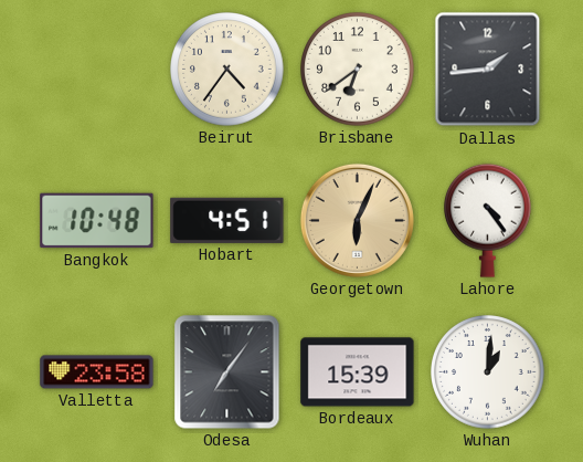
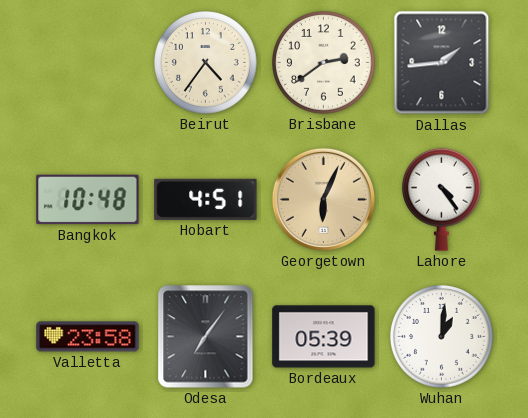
Brisbane: 6:39 -> 2:39
Bordeaux: 15:39 -> 05:39
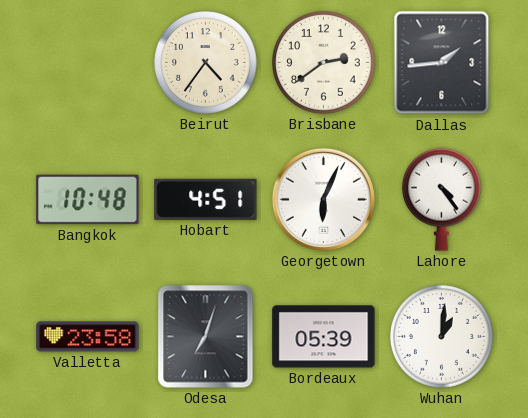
Georgetown dial: champagne -> white
Odesa: 7:06 -> 7:03
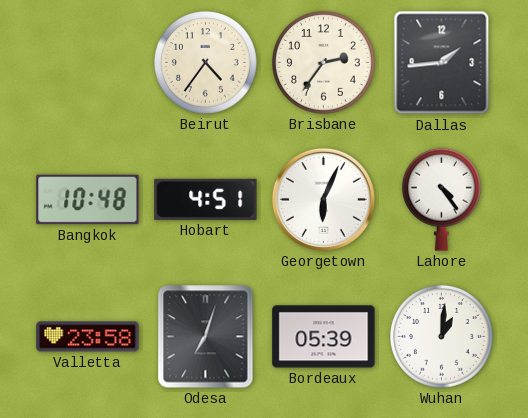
Brisbane: 2:39 -> 2:36
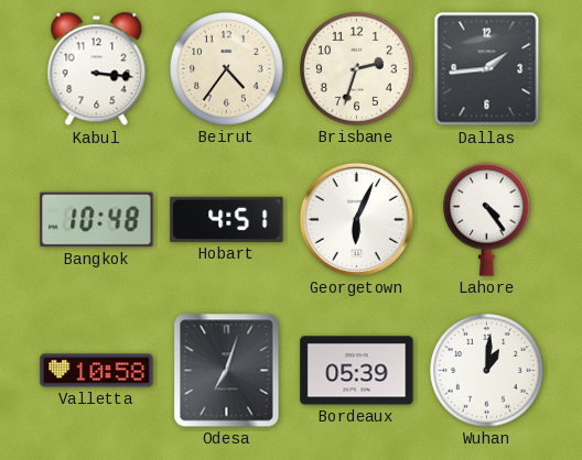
Kabul: none -> 3:16
Brisbane: 2:36 -> 2:33
Valletta: 23:58 -> 10:58
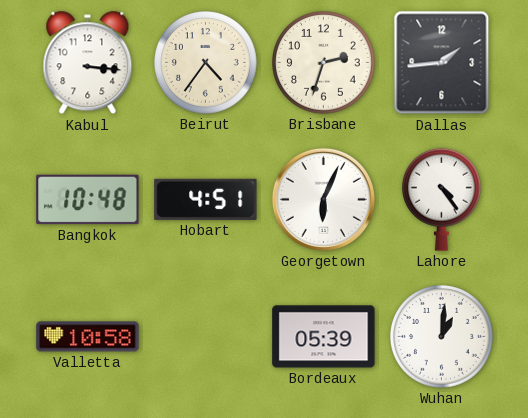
Odesa: 7:03 -> none
